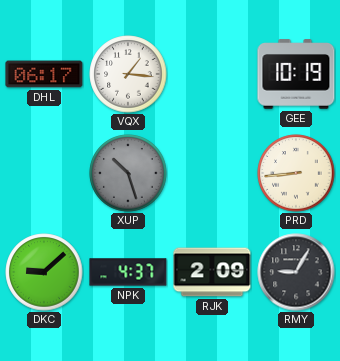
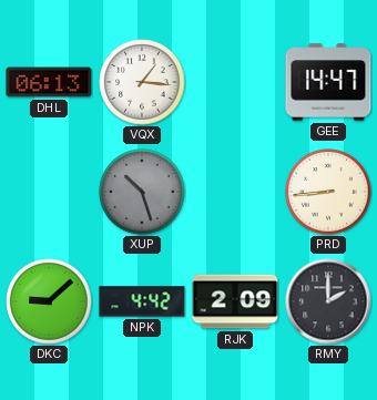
DHL: 06:17 -> 06:13
GEE: 10:19 -> 14:47
NPK: 4:37 -> 4:42
RMY: 9:05 -> 2:00
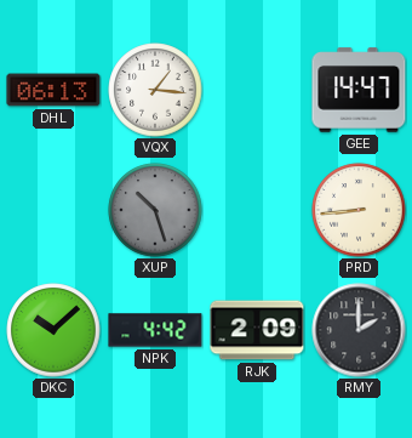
DKC: 9:08 -> 10:08
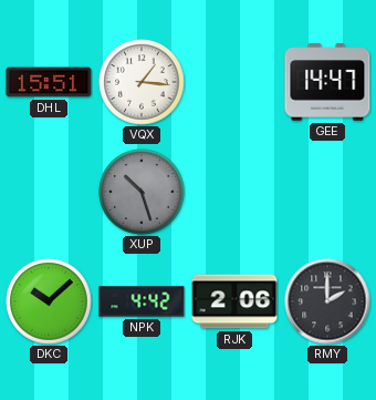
DHL: 06:13 -> 15:51
PRD: 8:44 -> none
RJK: 2:09 -> 2:06
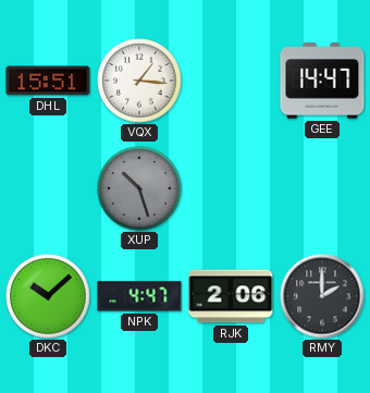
NPK: 4:42 -> 4:47
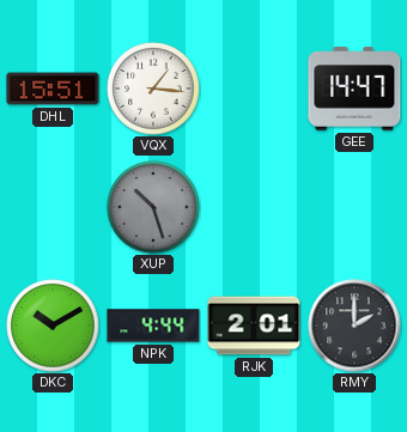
DKC: 10:08 -> 10:10
NPK: 4:47 -> 4:44
RJK: 2:06 -> 2:01
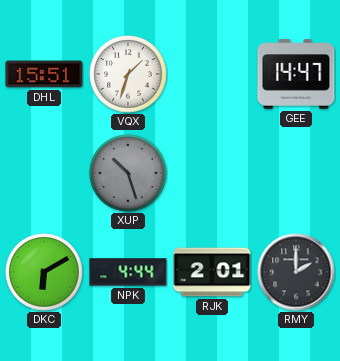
VQX: 1:16 -> 1:33
DKC: 10:10 -> 6:10
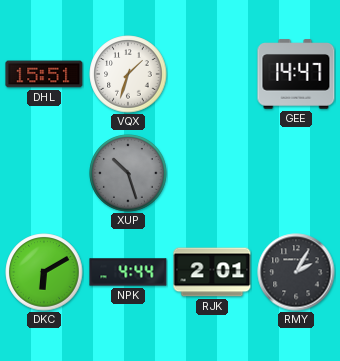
RMY: 2:00 -> 2:05
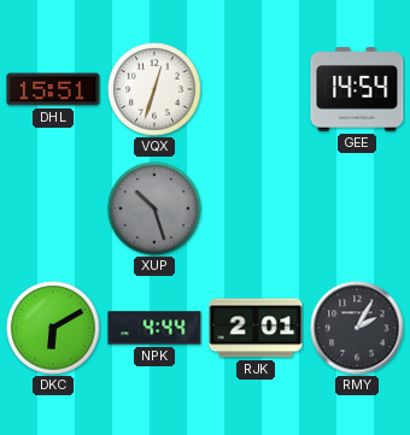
VQX: 1:33 -> 12:33
GEE: 14:47 -> 14:54
